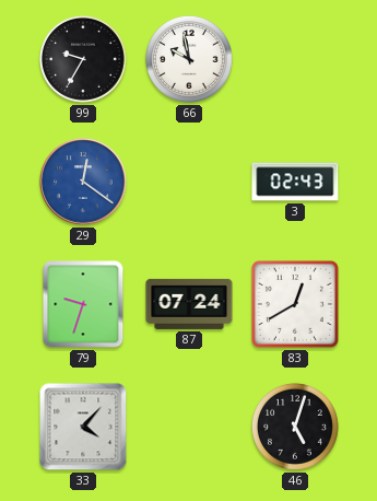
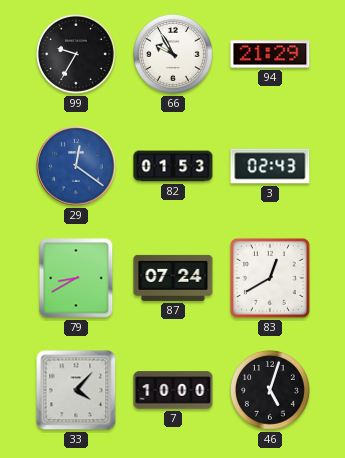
66: 9:58 -> 9:55
94: none -> 21:29
82: none -> 01:53
79: 9:33 -> 8:40
7: none -> 10:00
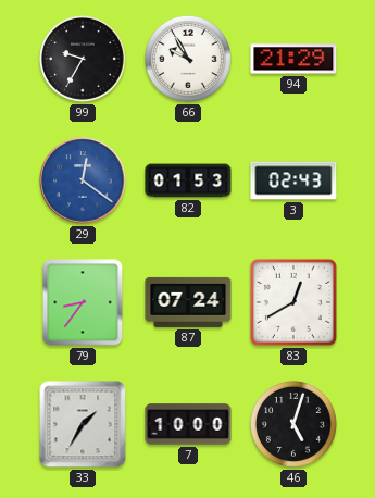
79: 8:40 -> 8:36
33: 4:07 -> 1:35
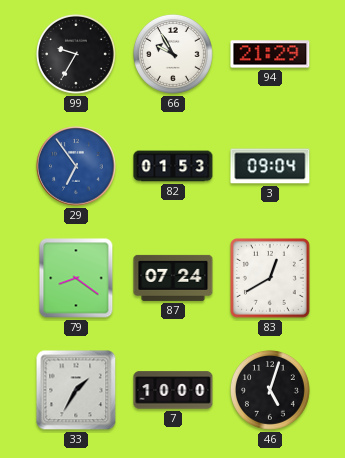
29: 12:21 -> 6:54
3: 02:43 -> 09:04
79: 8:36 -> 8:21
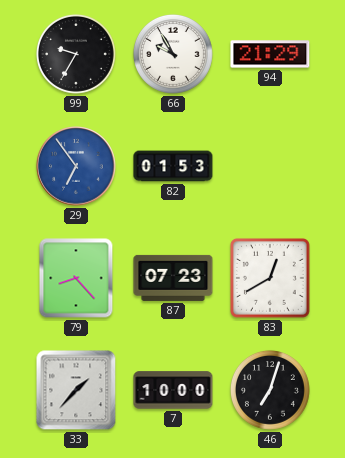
3: 09:04 -> none
79: 8:21 -> 8:23
87: 07:24 -> 07:23
33: 1:35 -> 1:37
46: 5:03 -> 7:03
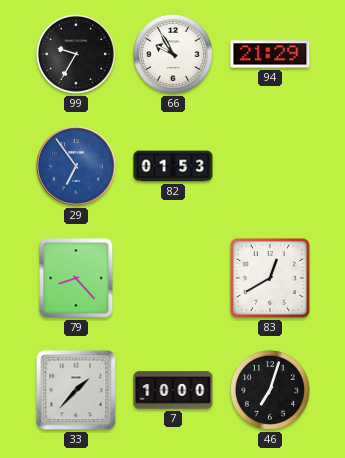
87: 07:23 -> none
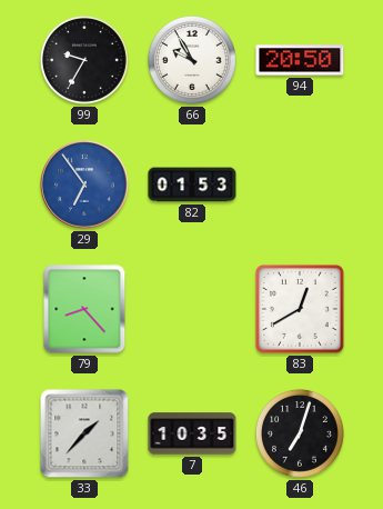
94: 21:29 -> 20:50
7: 10:00 -> 10:35
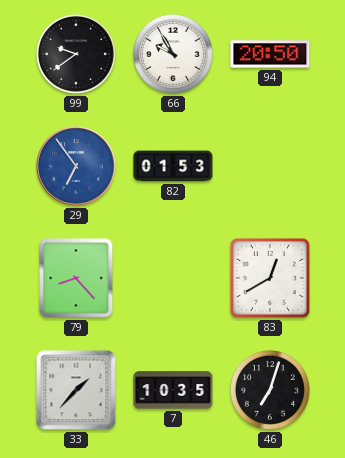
99: 9:35 -> 9:39
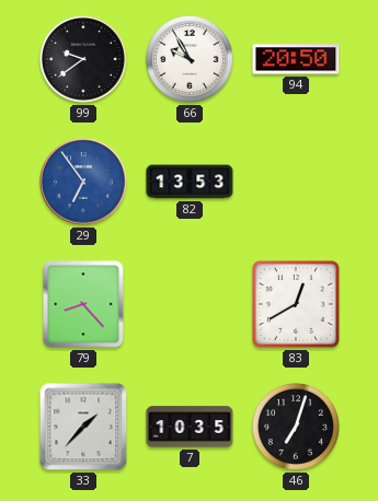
82: 01:53 -> 13:53
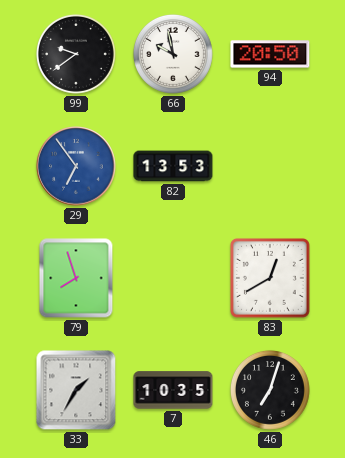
66: 9:55 -> 9:58
79: 8:23 -> 7:57
33: 1:37 -> 1:35
